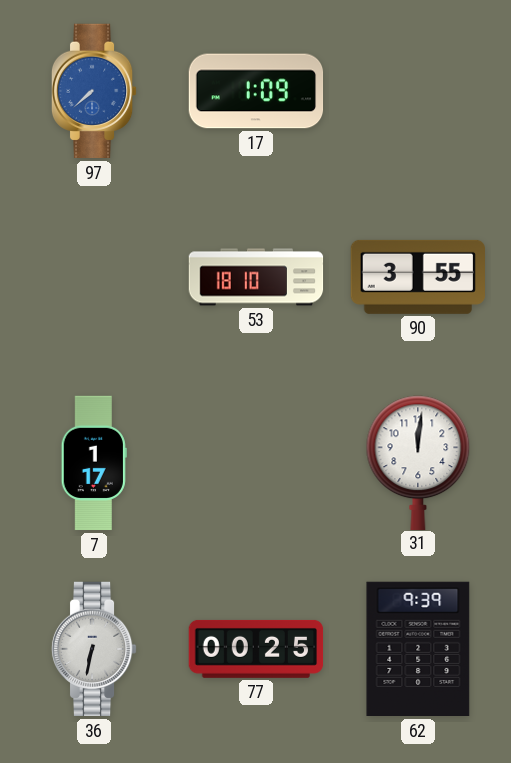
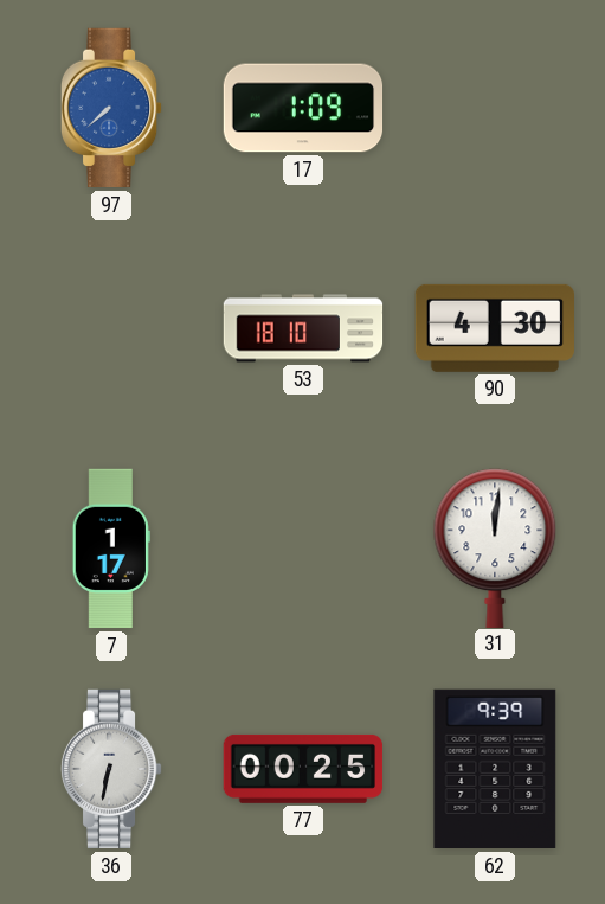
90: 3:55 -> 4:30
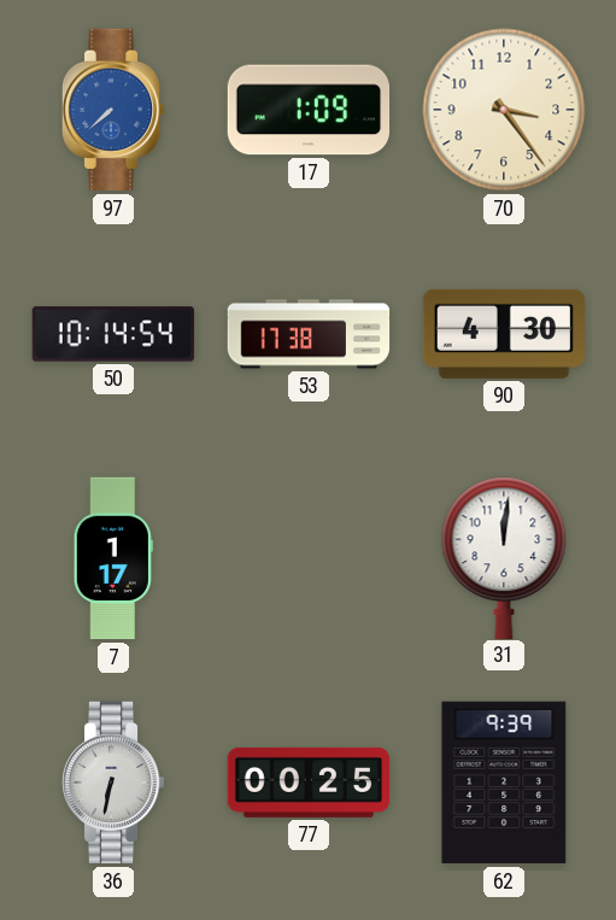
70: none -> 3:24
50: none -> 10:14
53: 18:10 -> 17:38
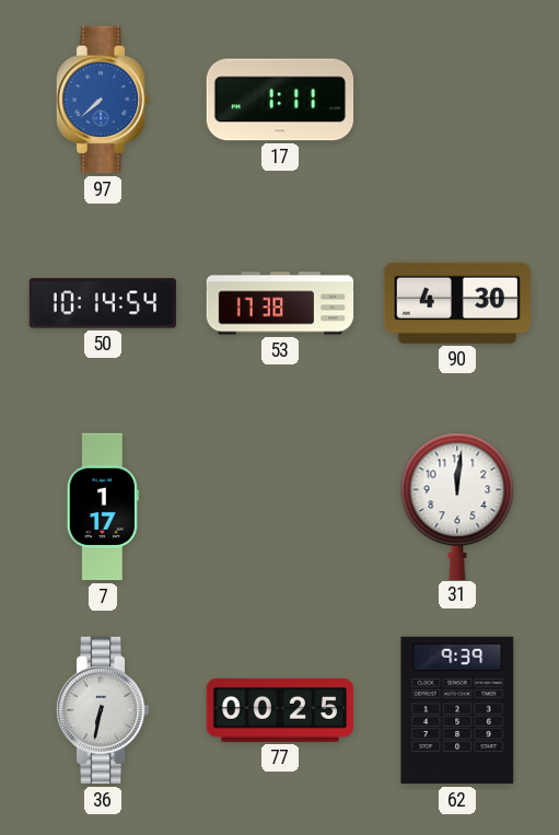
17: 1:09 -> 1:11
70: 3:24 -> none
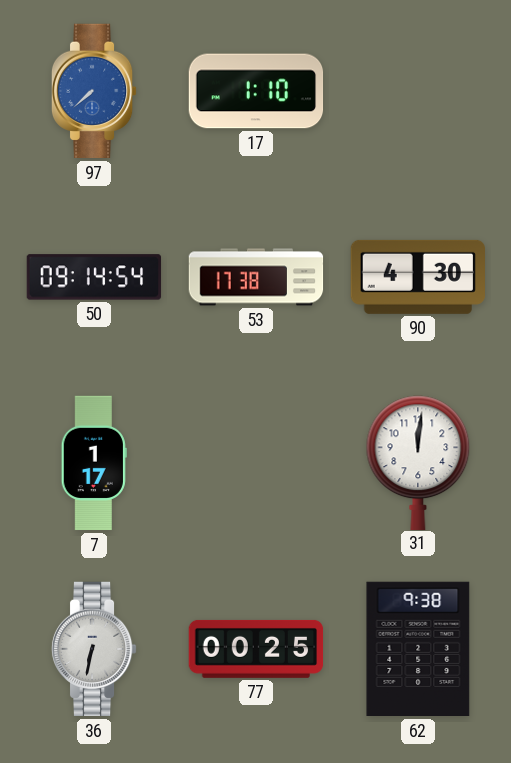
17: 1:11 -> 1:10
50: 10:14 -> 09:14
62: 9:39 -> 9:38
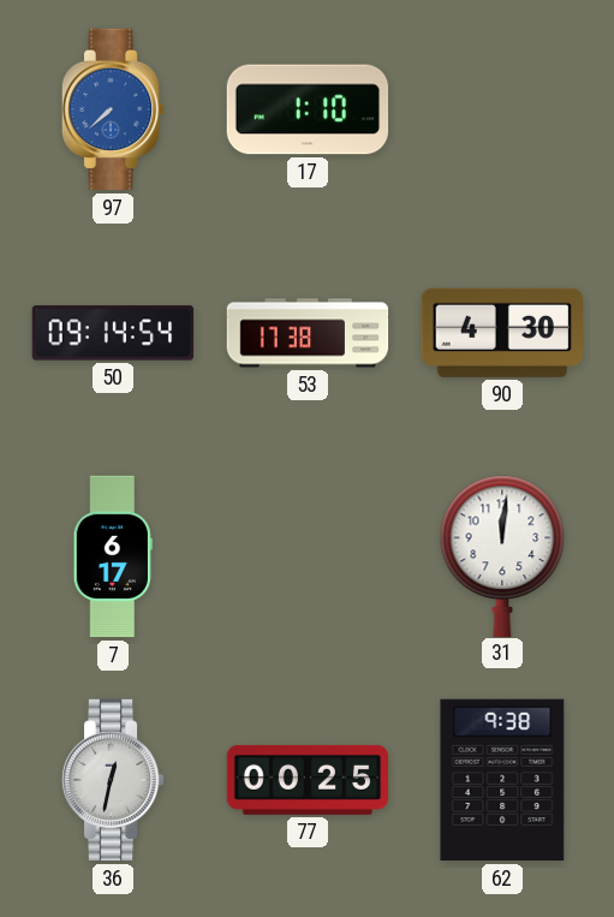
7: 1:17 -> 6:17
36: 6:32 -> 12:32
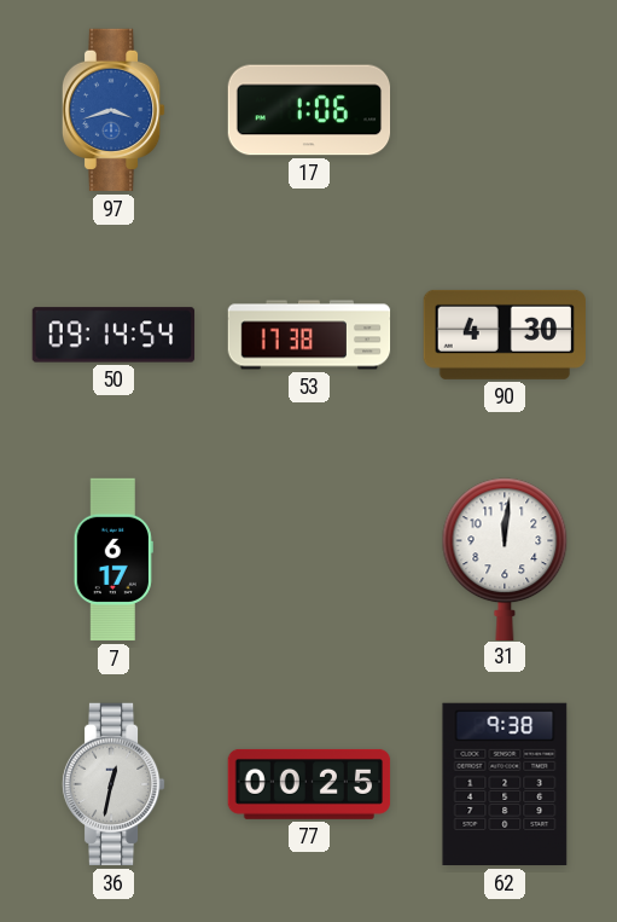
97: 7:38 -> 3:42
17: 1:10 -> 1:06
